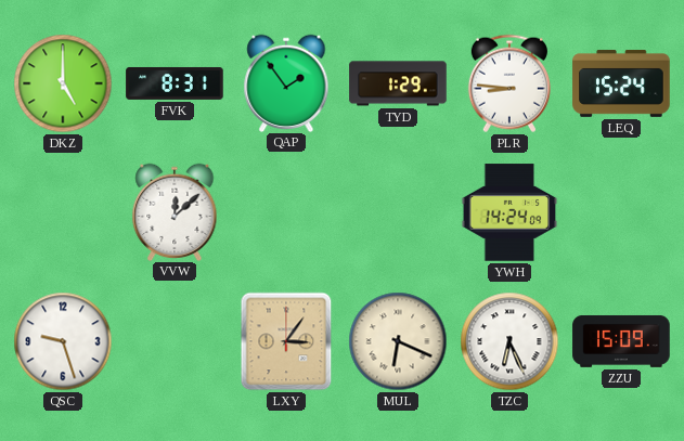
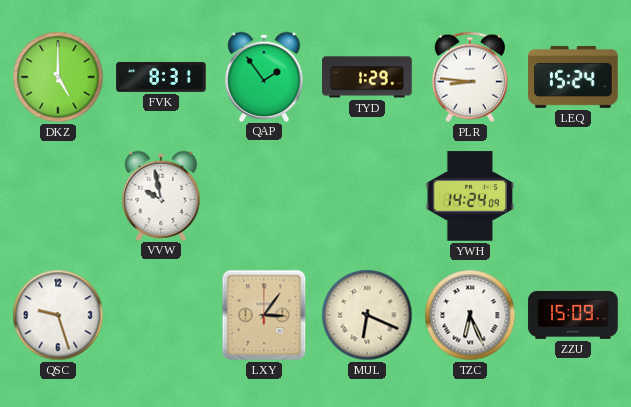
VVW: 12:08 -> 9:58
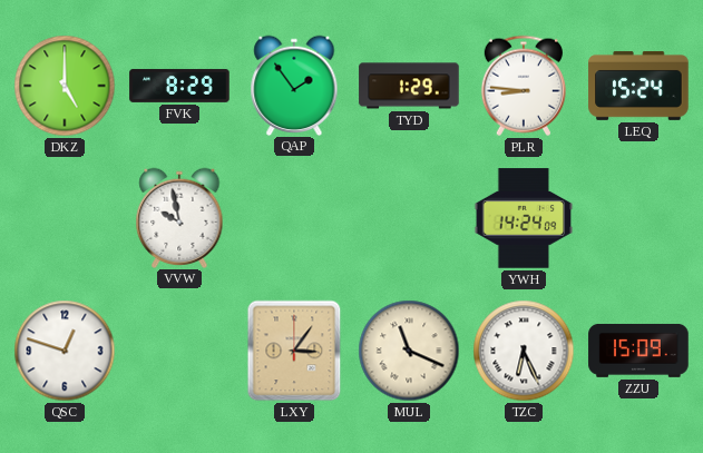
FVK: 8:31 -> 8:29
QSC: 9:27 -> 12:48
MUL: 6:19 -> 11:19
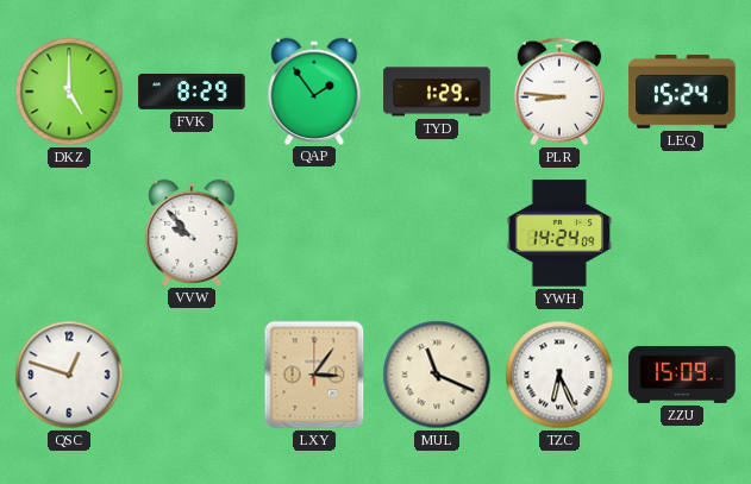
VVW: 9:58 -> 9:53
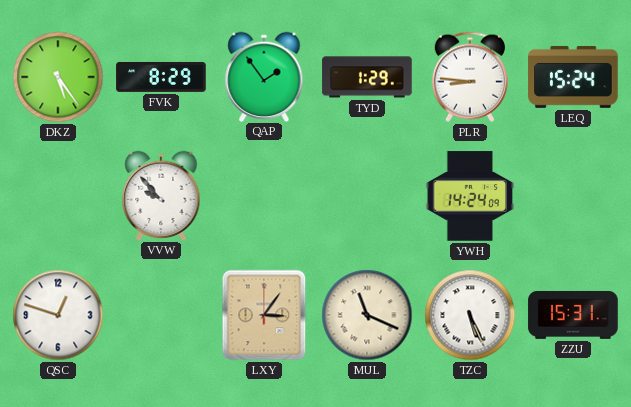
DKZ: 5:00 -> 5:24
TZC: 6:26 -> 5:26
ZZU: 15:09 -> 15:31
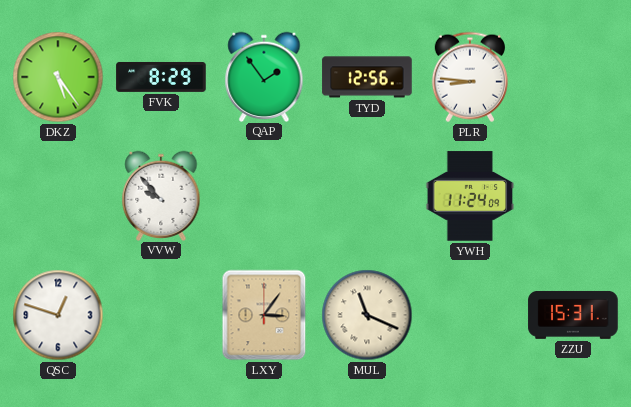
TYD: 1:29 -> 12:56
LEQ: 15:24 -> none
YWH: 14:24 -> 11:24
TZC: 5:26 -> none
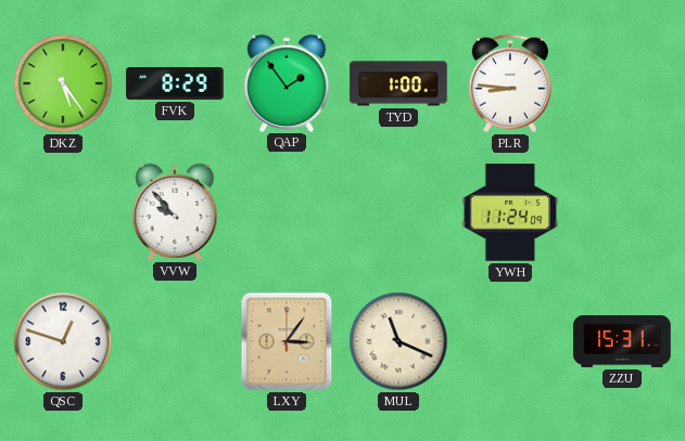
TYD: 12:56 -> 1:00
